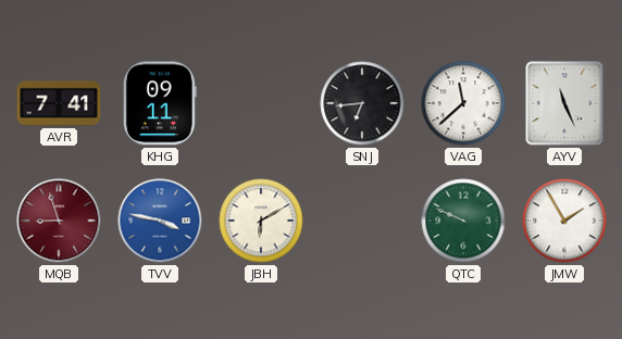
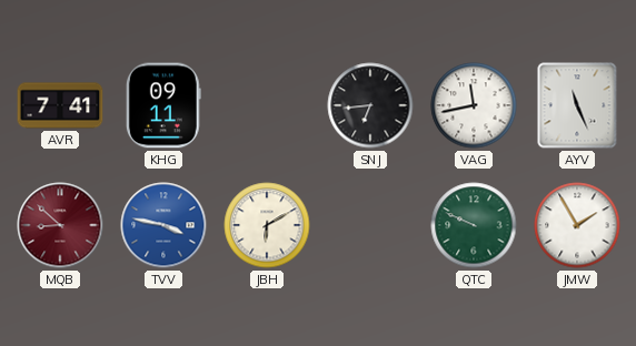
VAG: 11:38 -> 11:43
MQB: 8:57 -> 8:52
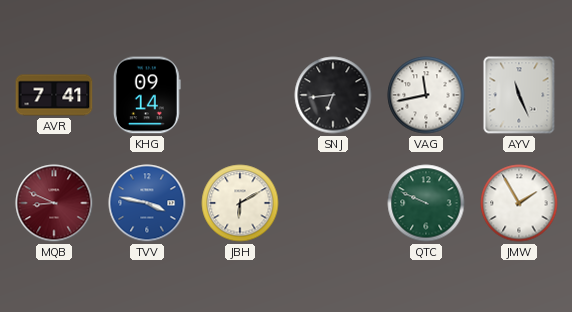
KHG: 09:11 -> 09:14
MQB: 8:52 -> 8:49
